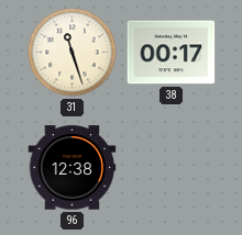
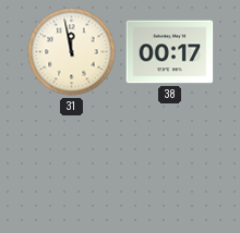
31: 11:27 -> 11:58
96: 12:38 -> none
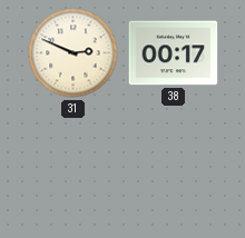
31: 11:58 -> 2:49
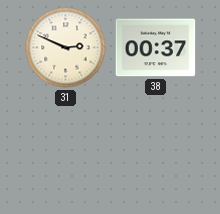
38: 00:17 -> 00:37
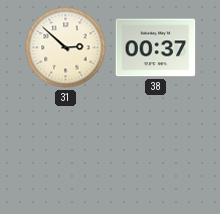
31: 2:49 -> 2:52
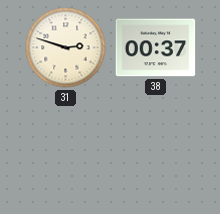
31: 2:52 -> 2:48
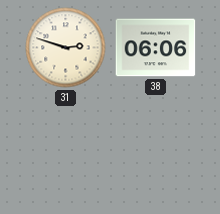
38: 00:37 -> 06:06
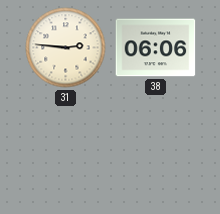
31: 2:48 -> 2:46
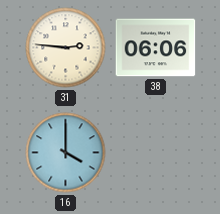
16: none -> 4:00
